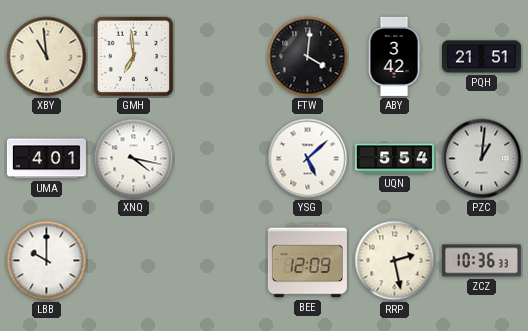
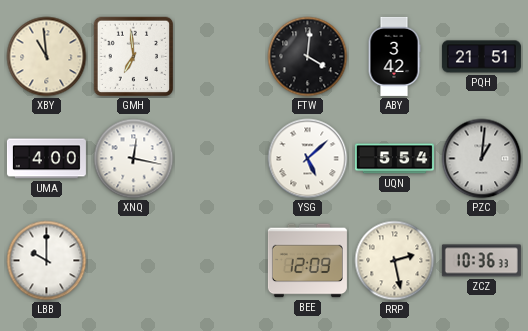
UMA: 4:01 -> 4:00
XNQ: 4:17 -> 12:17
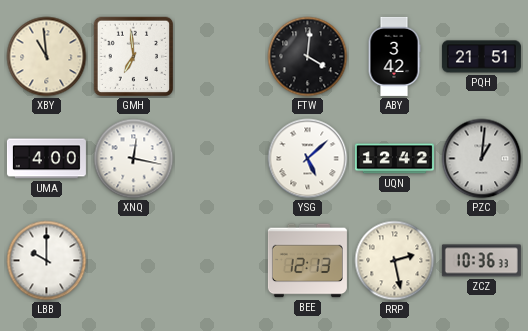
UQN: 5:54 -> 12:42
BEE: 12:09 -> 12:13
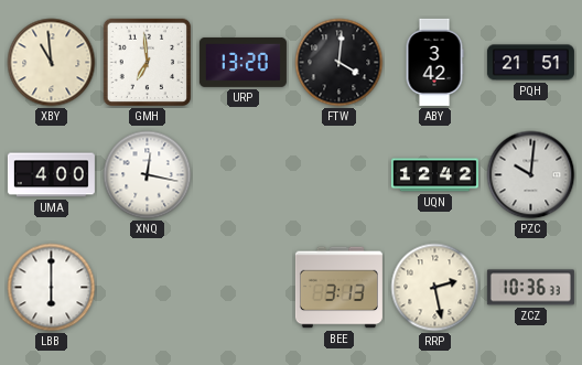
URP: none -> 13:20
YSG: 5:08 -> none
PZC: 1:01 -> 10:01
LBB: 10:00 -> 6:00
BEE: 12:13 -> 3:13
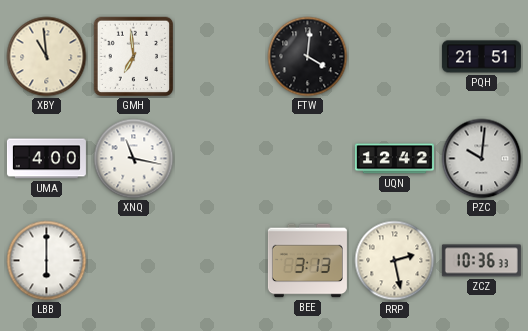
URP: 13:20 -> none
ABY: 3:42 -> none
XNQ: 12:17 -> 11:17
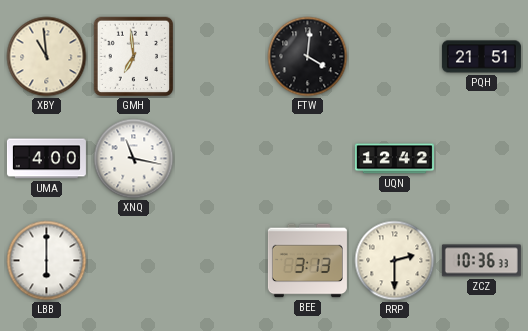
PZC: 10:01 -> none
RRP: 2:28 -> 2:30
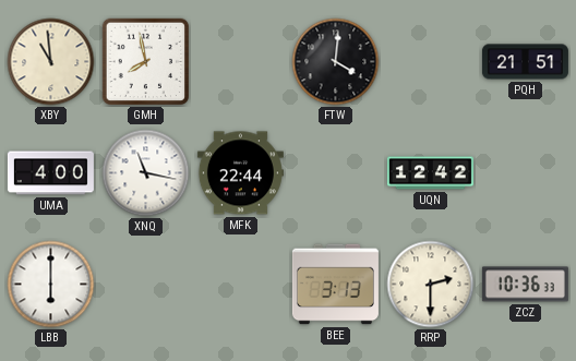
GMH: 6:59 -> 7:58
MFK: none -> 22:44
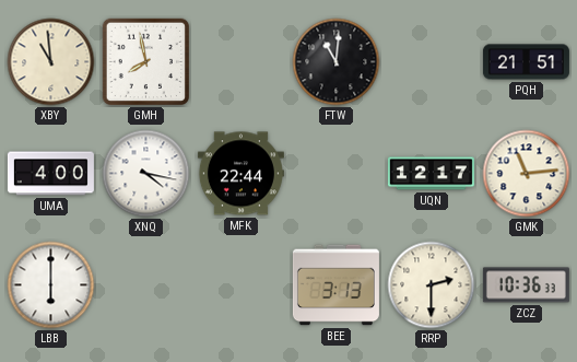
FTW: 4:01 -> 11:01
XNQ: 11:17 -> 4:17
UQN: 12:42 -> 12:17
GMK: none -> 11:14
